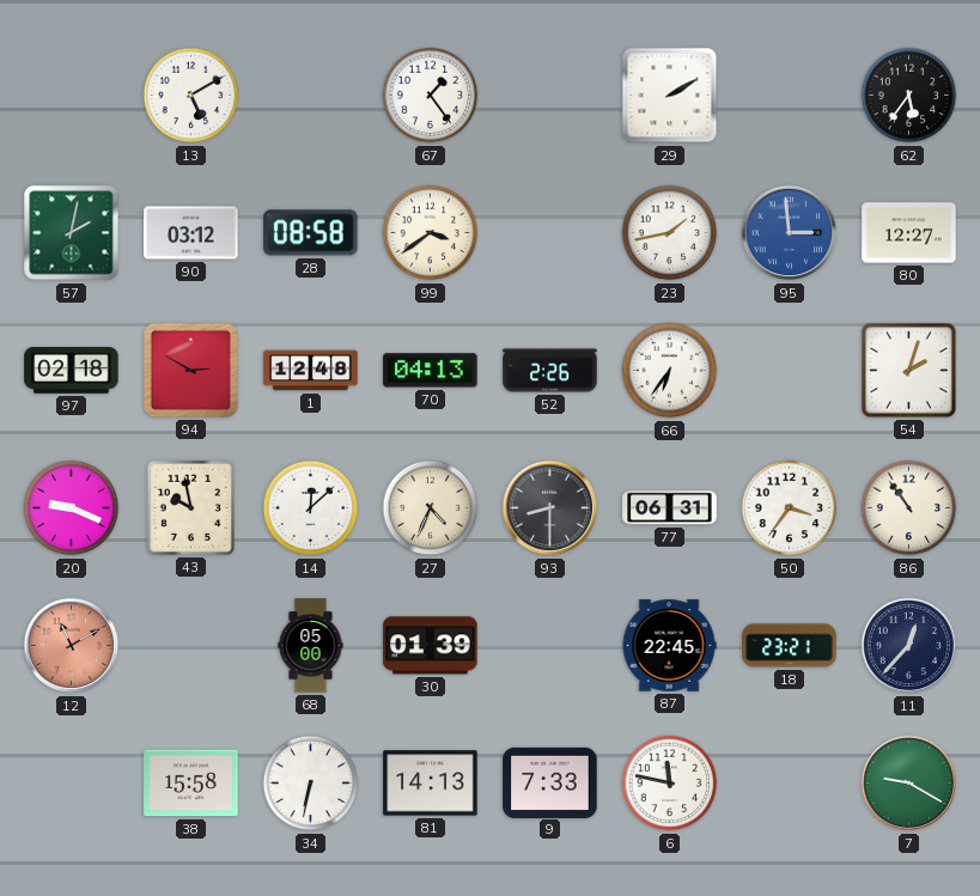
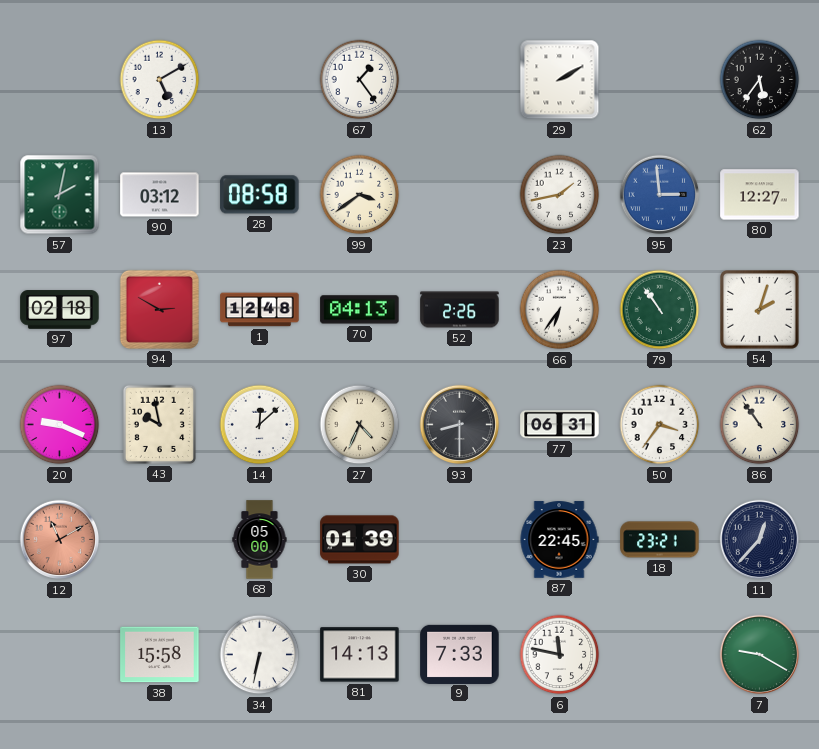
79: none -> 10:54
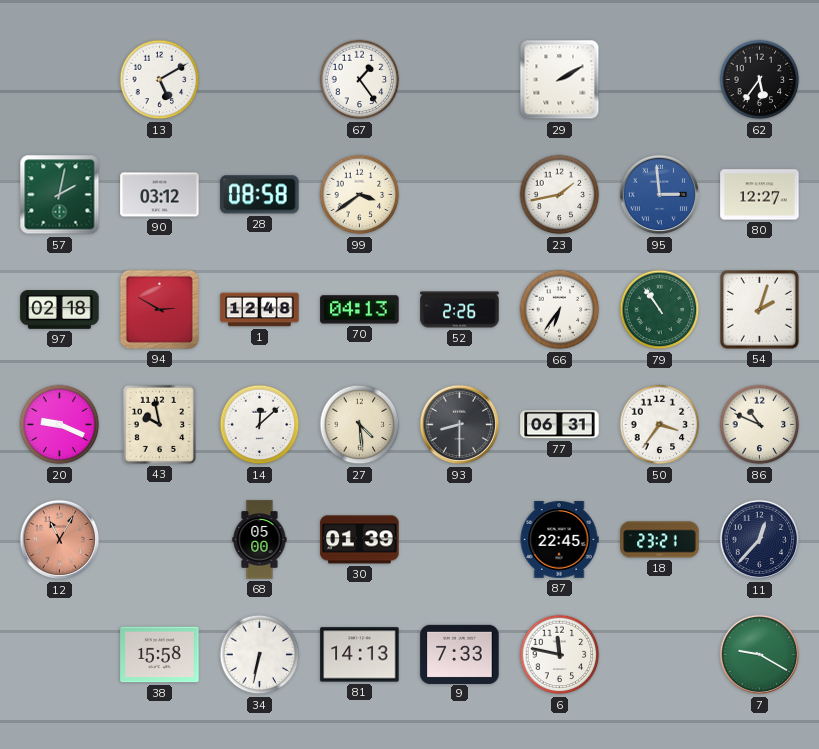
27: 4:34 -> 4:29
86: 10:54 -> 10:49
12: 11:10 -> 11:05
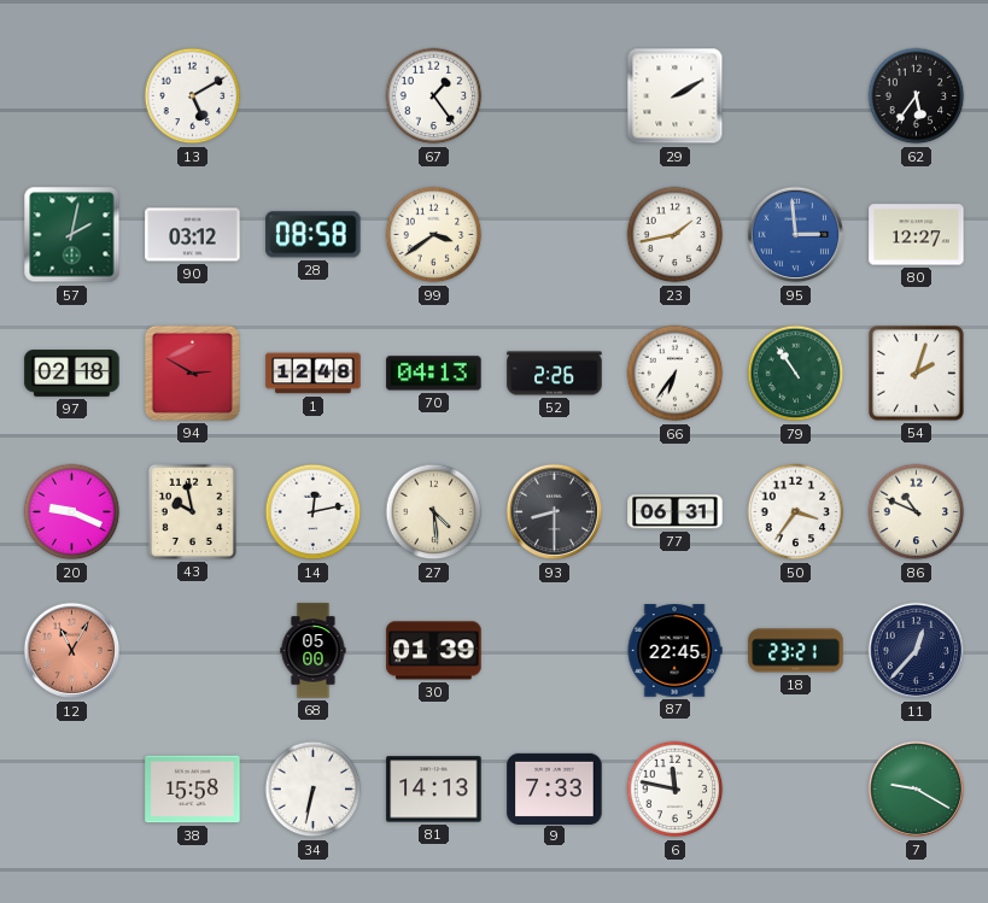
14: 12:08 -> 12:13
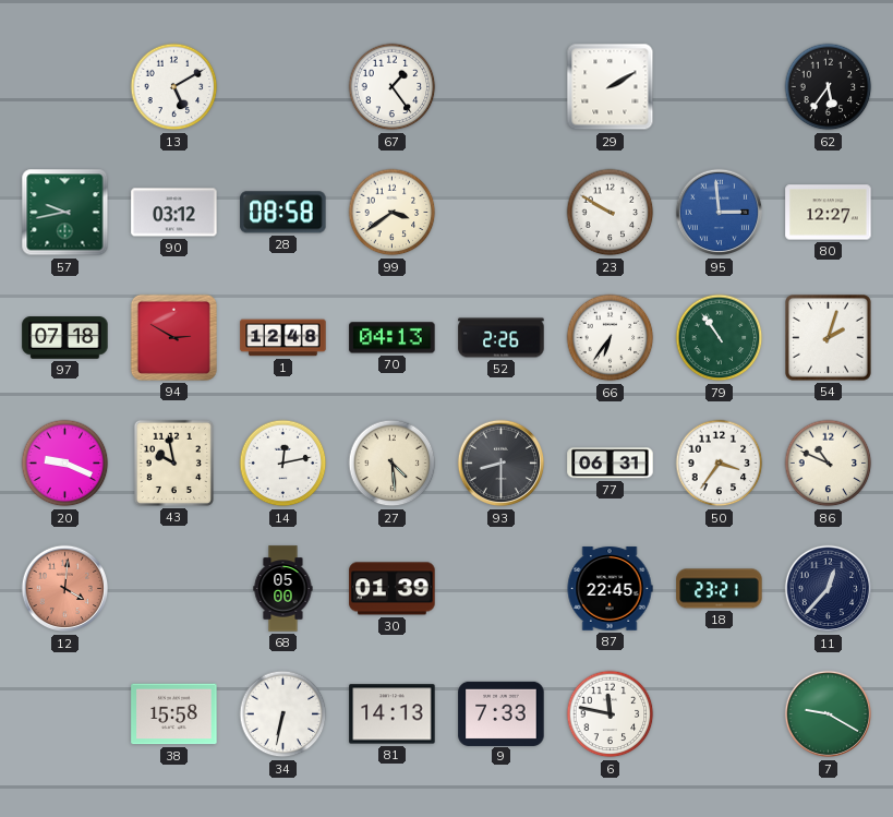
57: 2:02 -> 9:43
23: 1:43 -> 9:50
97: 02:18 -> 07:18
12: 11:05 -> 4:01
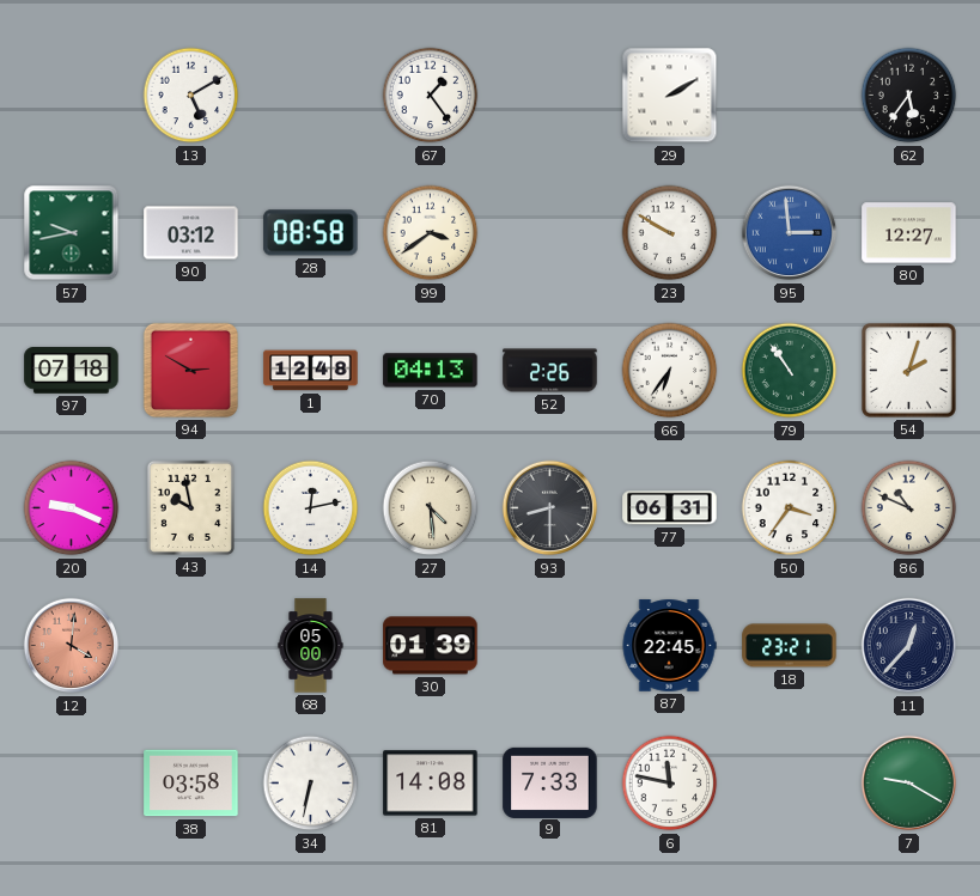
38: 15:58 -> 03:58
81: 14:13 -> 14:08
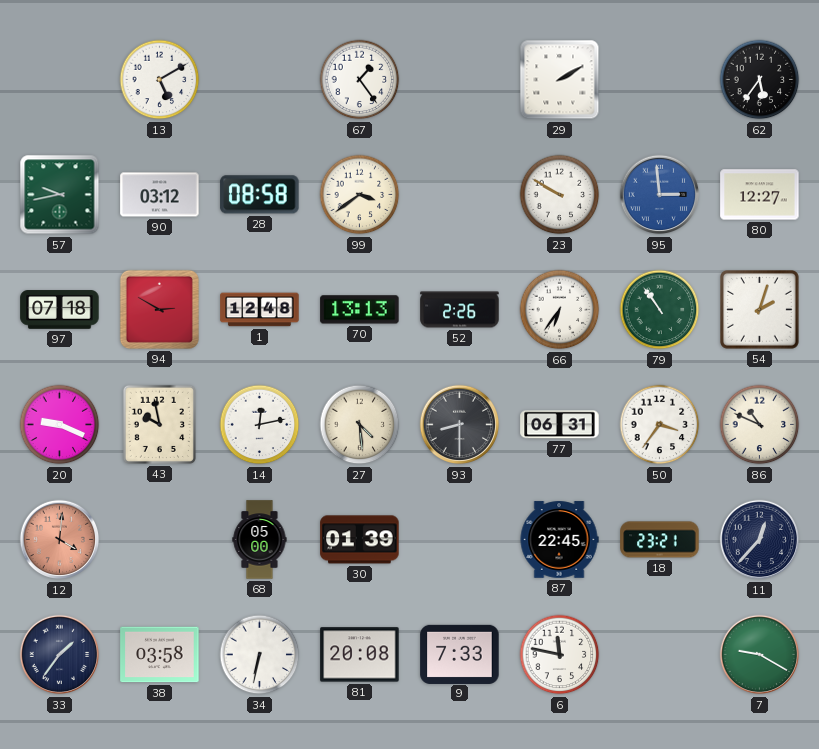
70: 04:13 -> 13:13
33: none -> 1:36
81: 14:08 -> 20:08
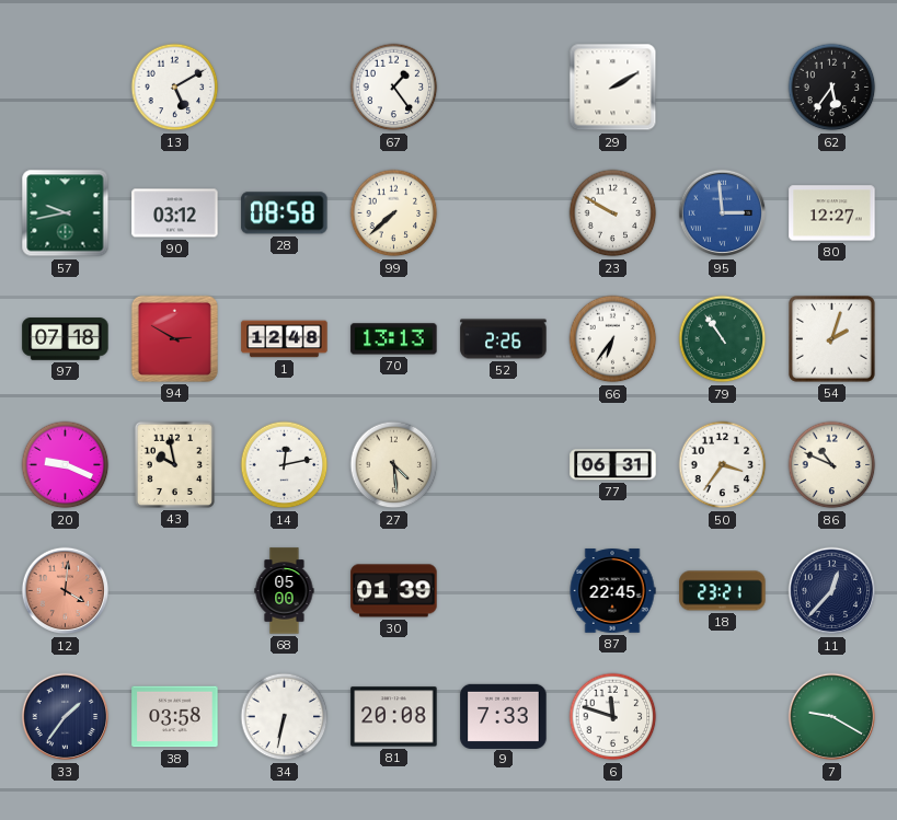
99: 3:39 -> 7:38
93: 8:30 -> none
6: 11:47 -> 11:48
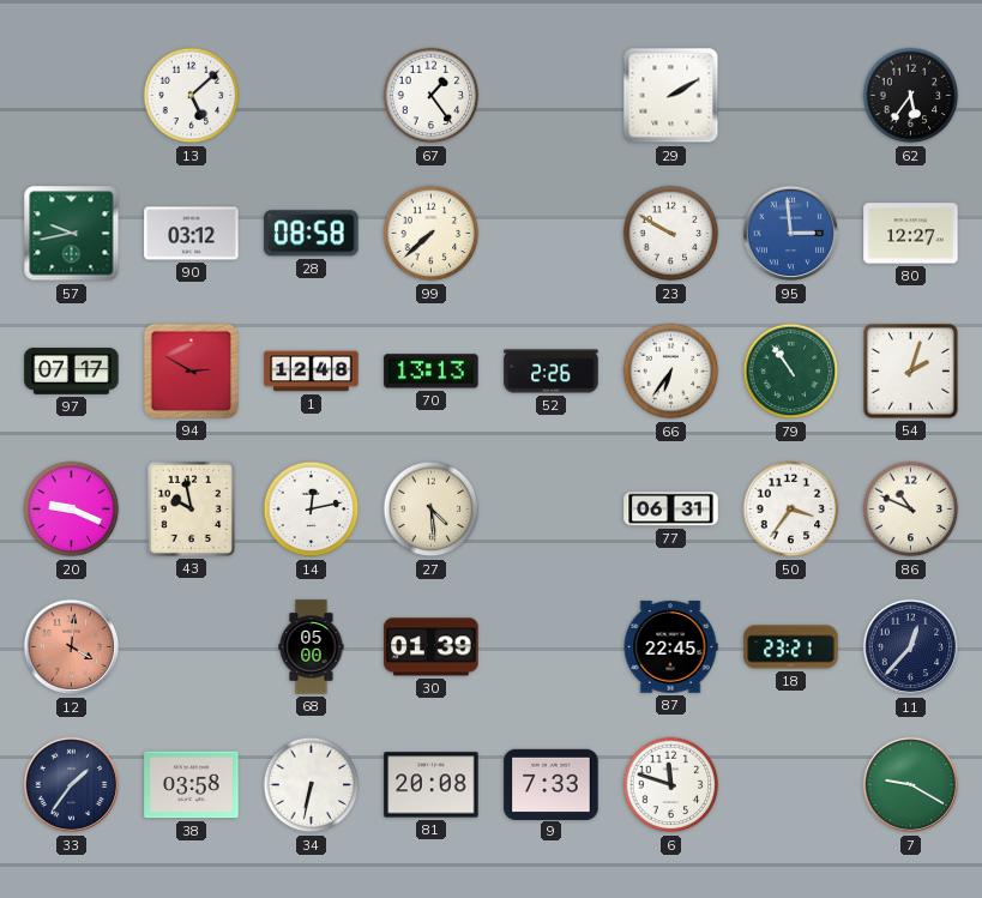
13: 5:10 -> 5:08
97: 07:18 -> 07:17
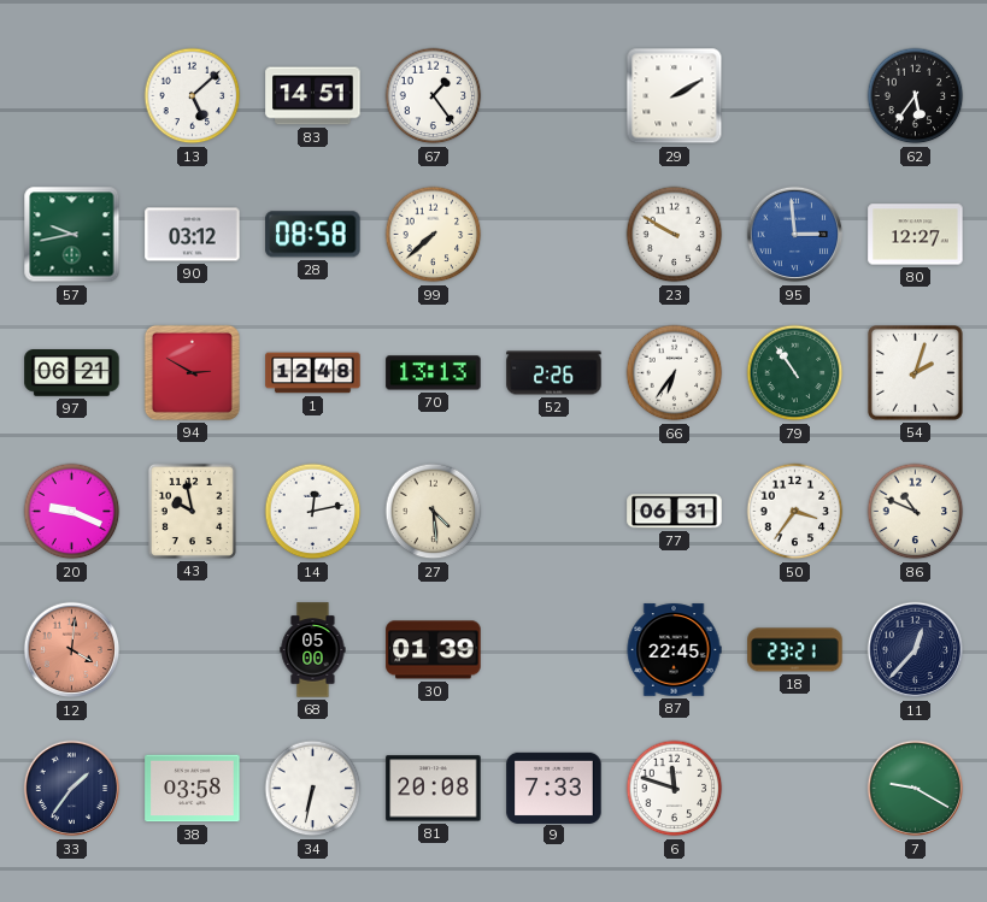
83: none -> 14:51
97: 07:17 -> 06:21
